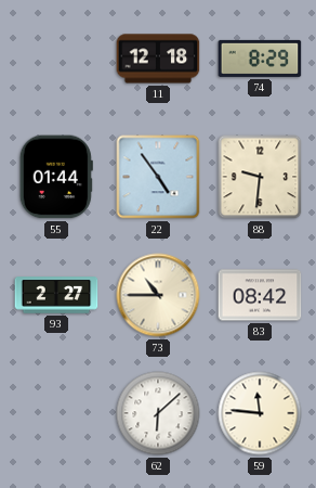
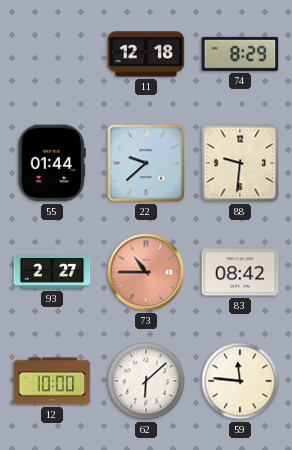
22: 4:54 -> 9:38
73 dial: cream -> salmon
12: none -> 10:00
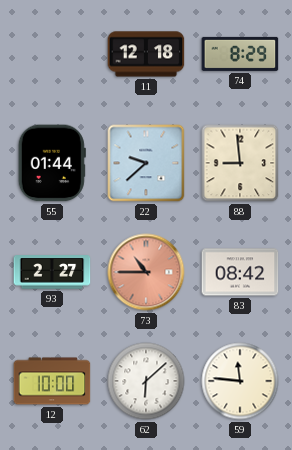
88: 9:31 -> 8:59
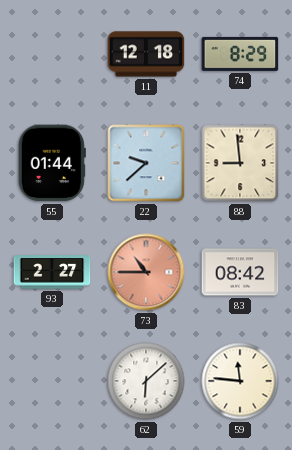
12: 10:00 -> none
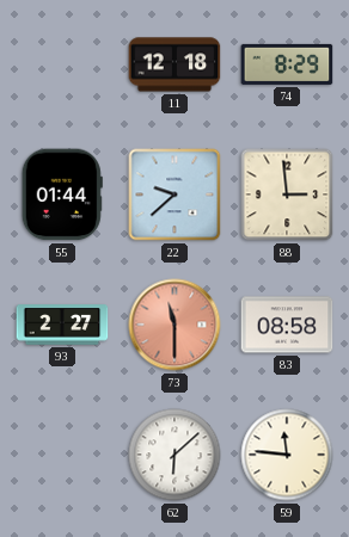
88: 8:59 -> 2:59
73: 10:45 -> 11:30
83: 08:42 -> 08:58
